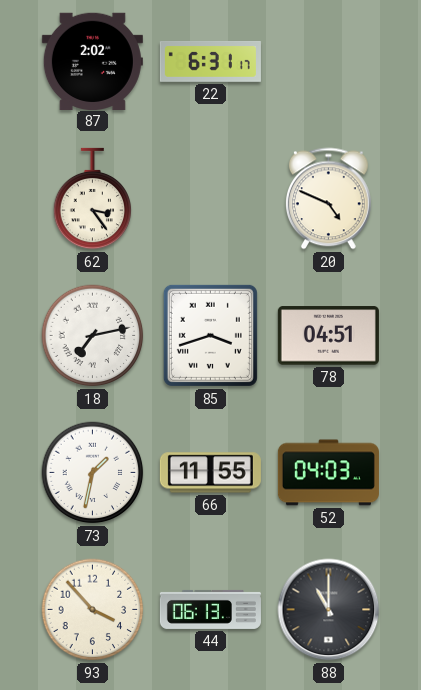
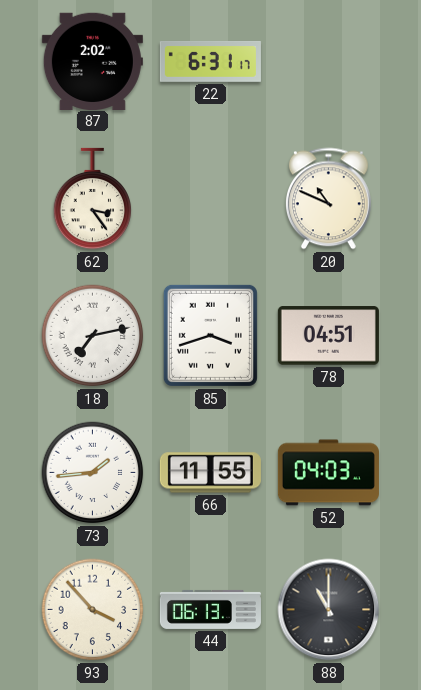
20: 4:49 -> 10:49
73: 1:32 -> 1:44
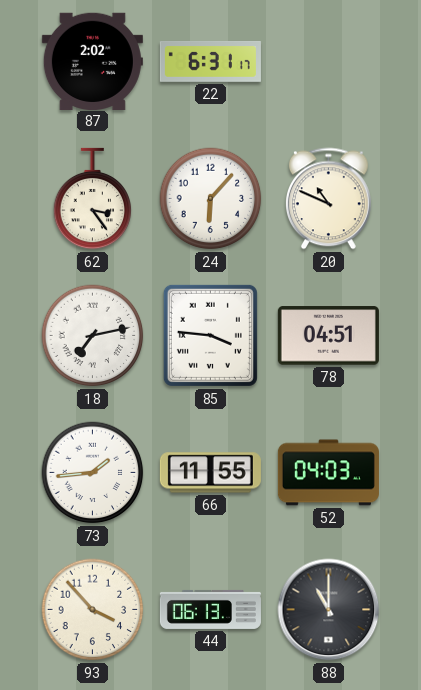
24: none -> 6:07
85: 3:42 -> 3:46
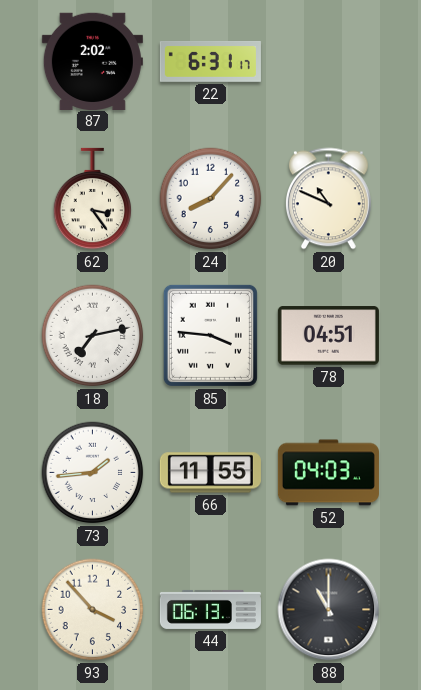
24: 6:07 -> 8:07
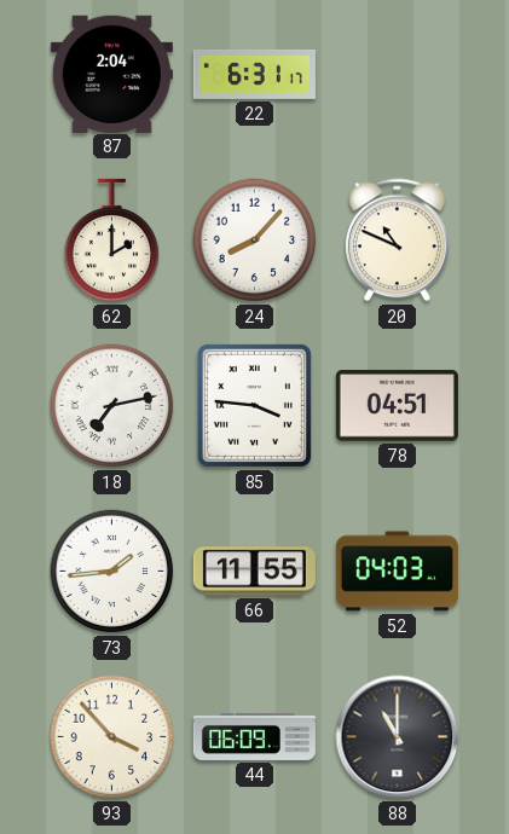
87: 2:02 -> 2:04
62: 3:24 -> 2:00
44: 06:13 -> 06:09
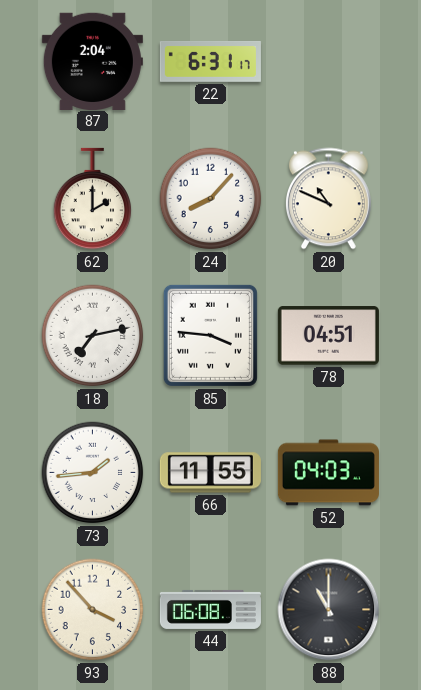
44: 06:09 -> 06:08
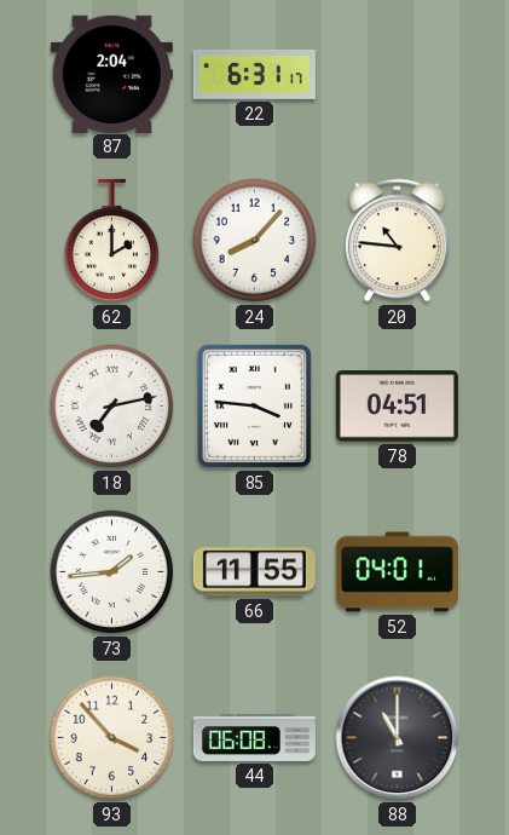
20: 10:49 -> 10:46
52: 04:03 -> 04:01
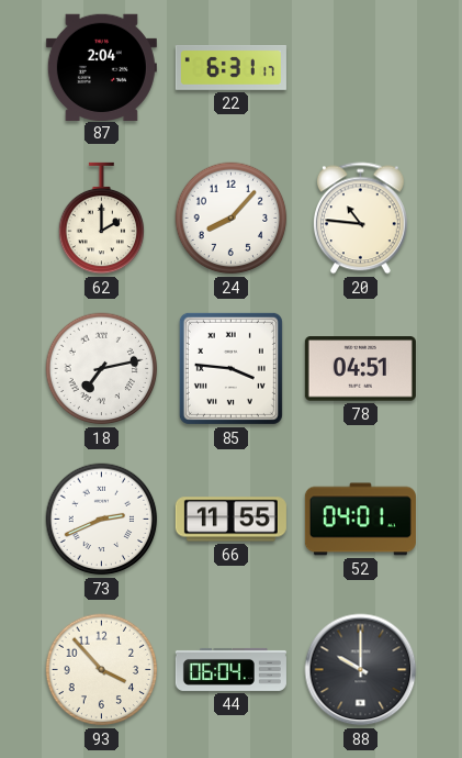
73: 1:44 -> 2:41
44: 06:08 -> 06:04
88: 11:00 -> 10:00
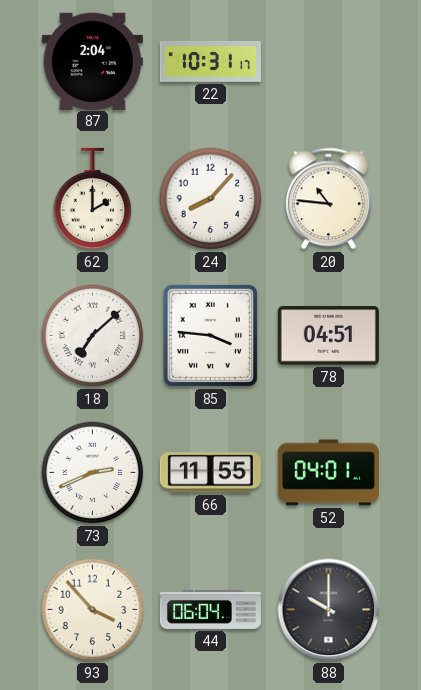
22: 6:31 -> 10:31
18: 7:13 -> 7:08
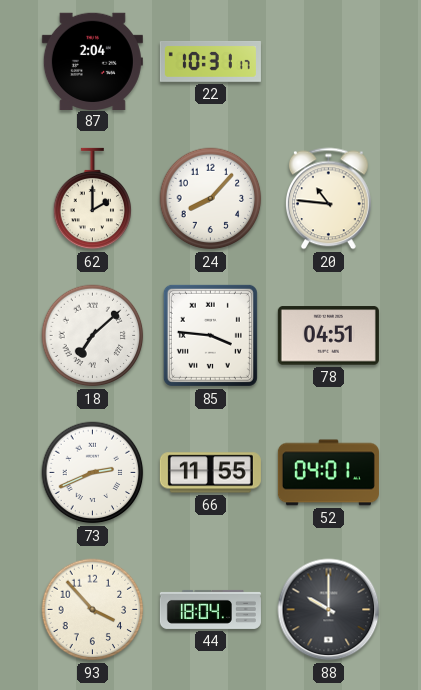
44: 06:04 -> 18:04
